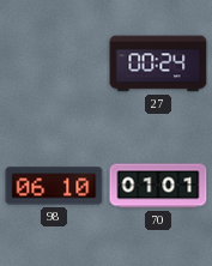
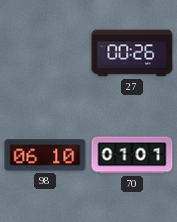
27: 00:24 -> 00:26
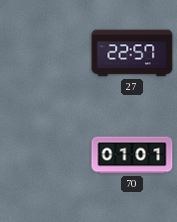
27: 00:26 -> 22:57
98: 06:10 -> none
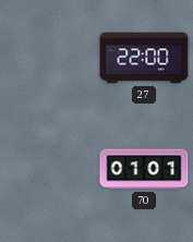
27: 22:57 -> 22:00
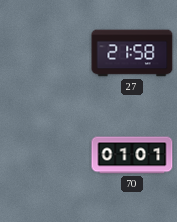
27: 22:00 -> 21:58
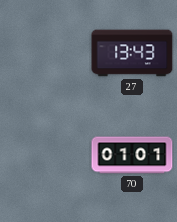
27: 21:58 -> 13:43
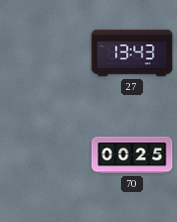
70: 01:01 -> 00:25
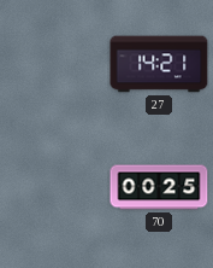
27: 13:43 -> 14:21
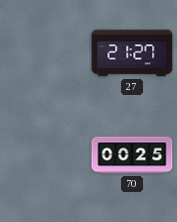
27: 14:21 -> 21:27
